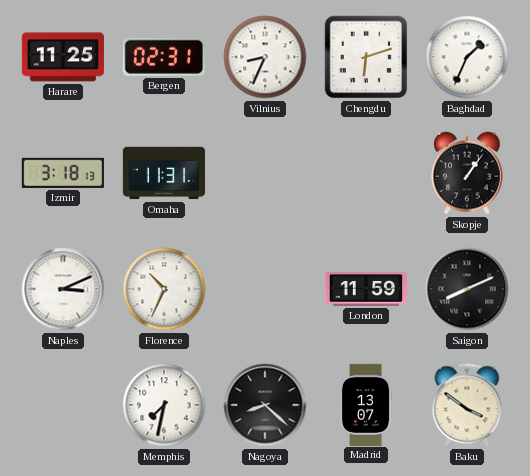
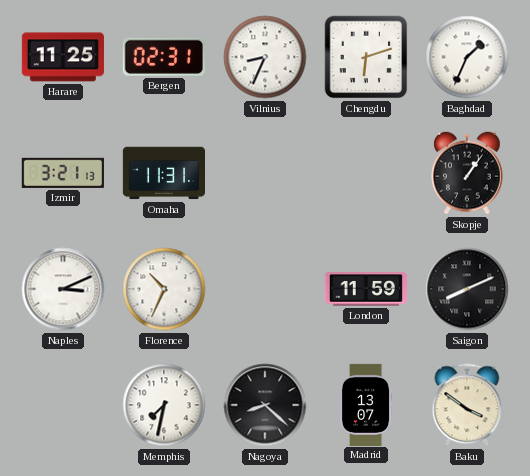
Izmir: 3:18 -> 3:21
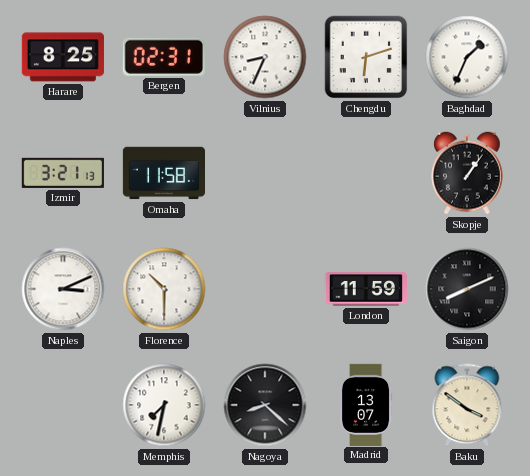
Harare: 11:25 -> 8:25
Omaha: 11:31 -> 11:58
Florence: 10:34 -> 10:30
